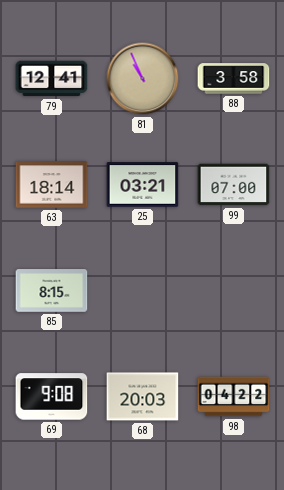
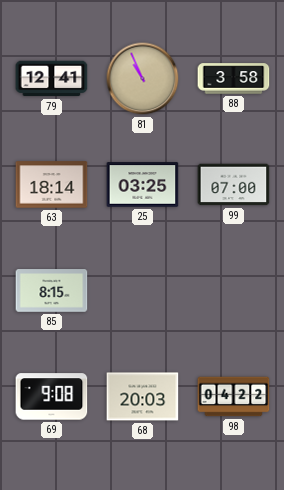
25: 03:21 -> 03:25
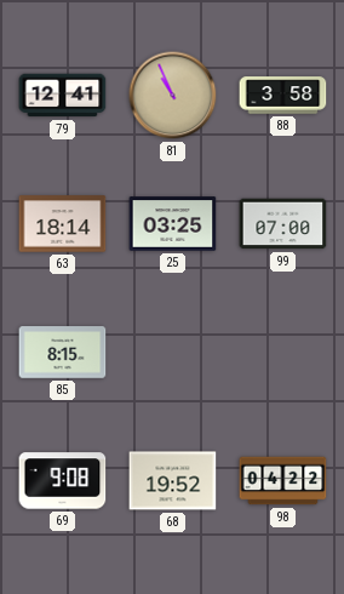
68: 20:03 -> 19:52
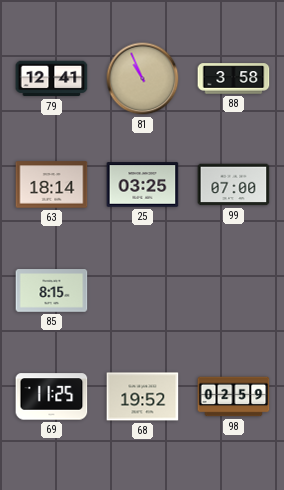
69: 9:08 -> 11:25
98: 04:22 -> 02:59
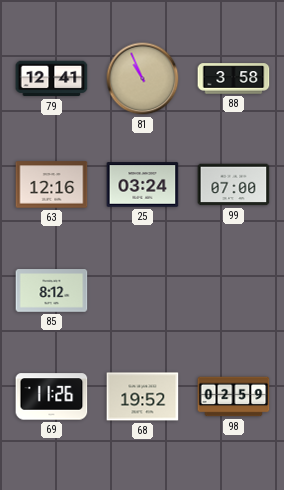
63: 18:14 -> 12:16
25: 03:25 -> 03:24
85: 8:15 -> 8:12
69: 11:25 -> 11:26
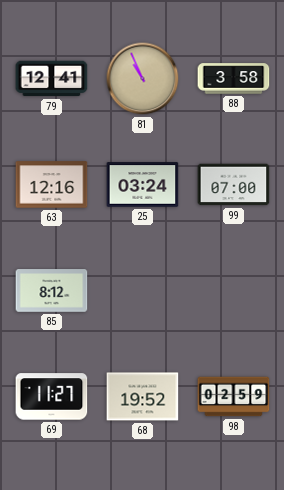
69: 11:26 -> 11:27
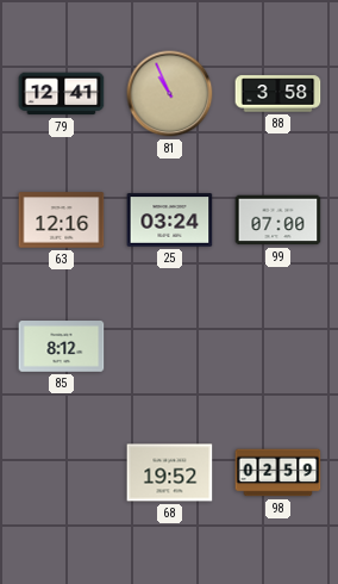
69: 11:27 -> none
